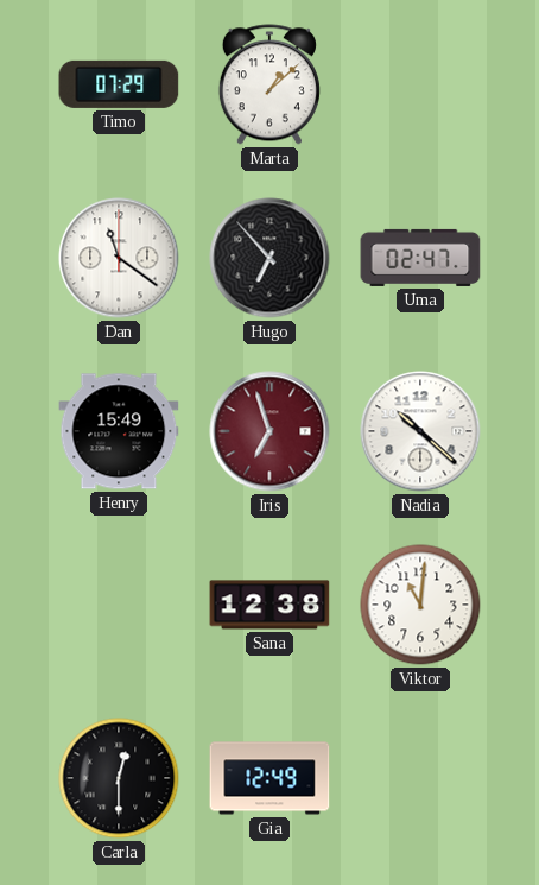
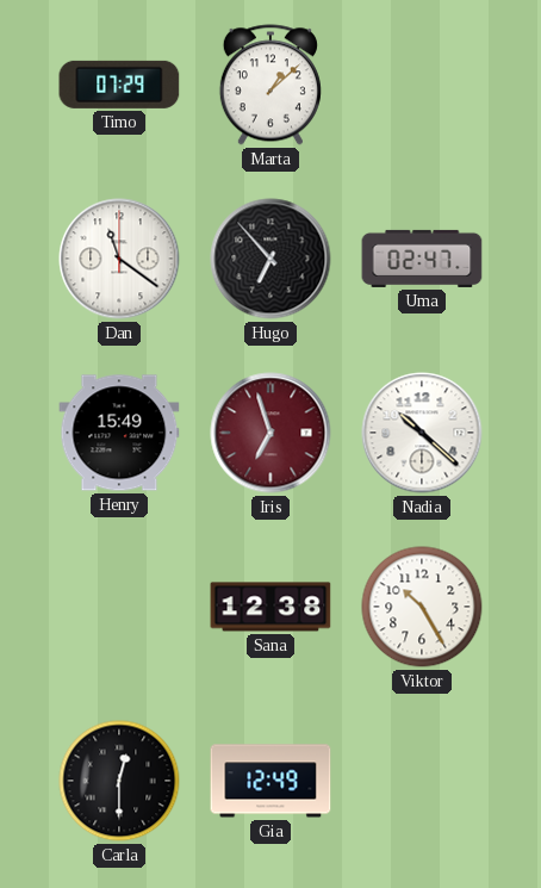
Viktor: 11:01 -> 10:25
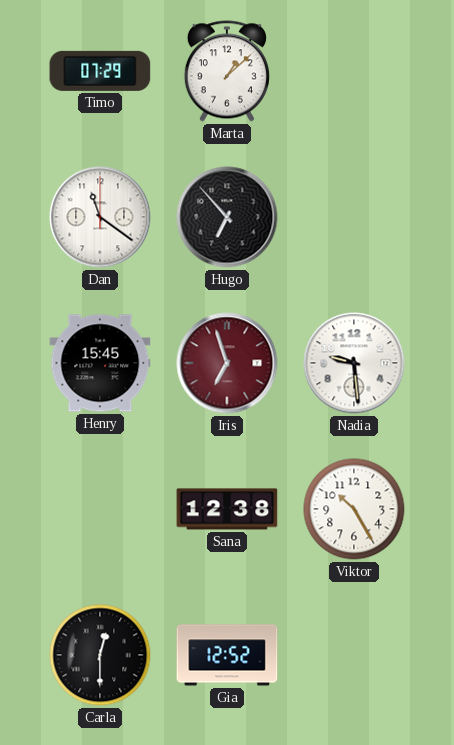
Uma: 02:47 -> none
Henry: 15:49 -> 15:45
Nadia: 10:22 -> 9:29
Gia: 12:49 -> 12:52
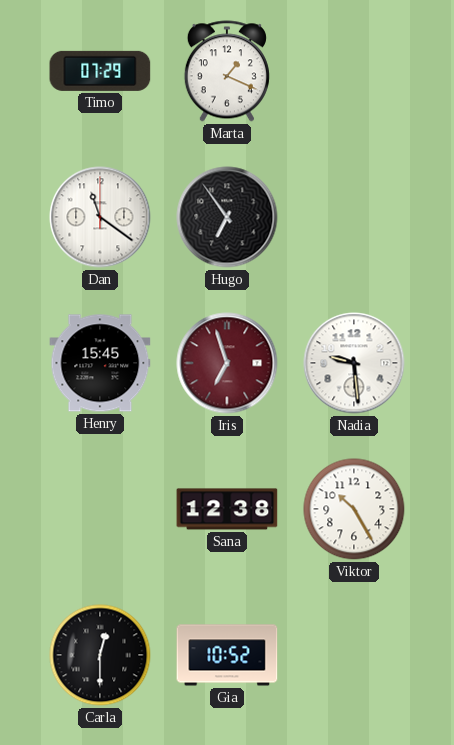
Marta: 1:08 -> 1:19
Hugo: 6:53 -> 6:54
Gia: 12:52 -> 10:52
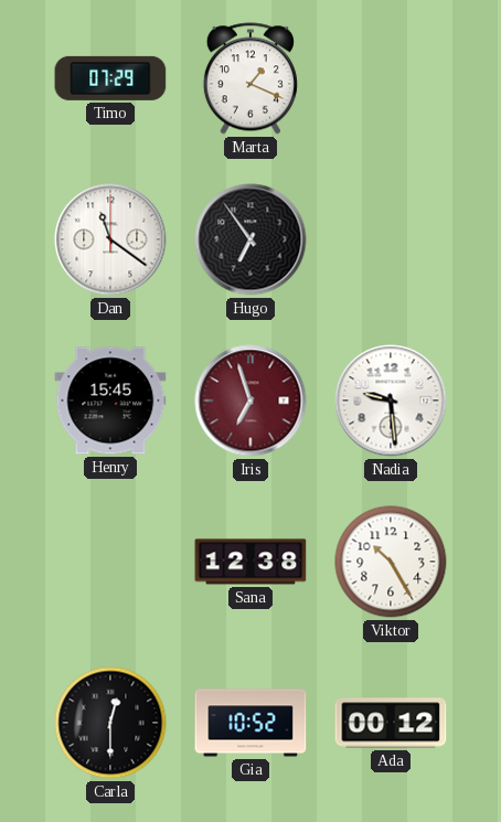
Ada: none -> 00:12
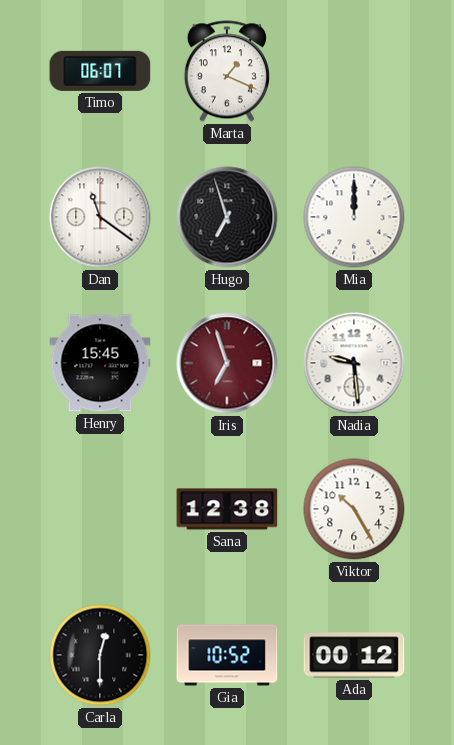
Timo: 07:29 -> 06:07
Hugo: 6:54 -> 6:57
Mia: none -> 12:00
